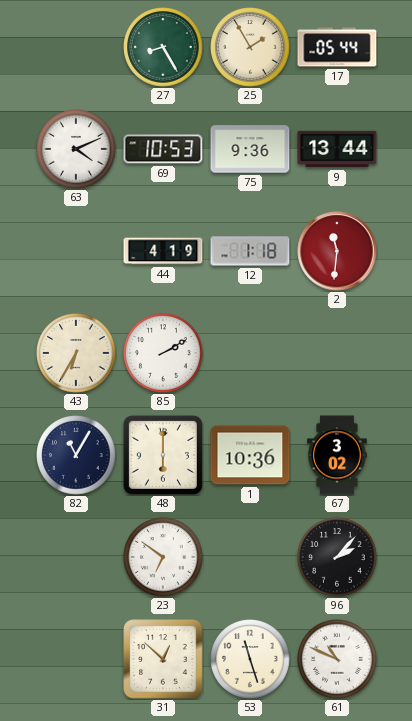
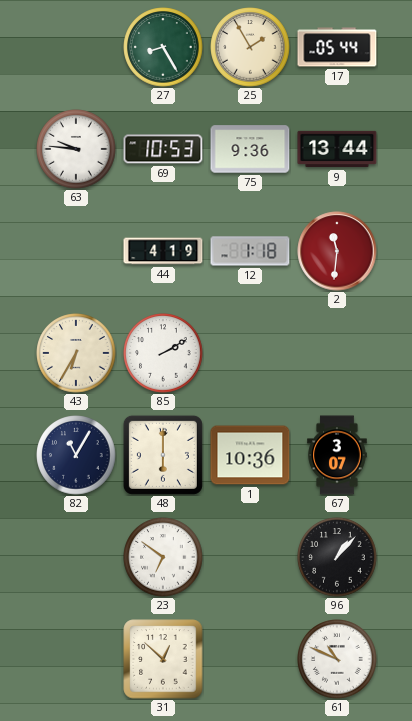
63: 4:11 -> 9:46
67: 3:02 -> 3:07
96: 2:07 -> 1:07
53: 11:27 -> none
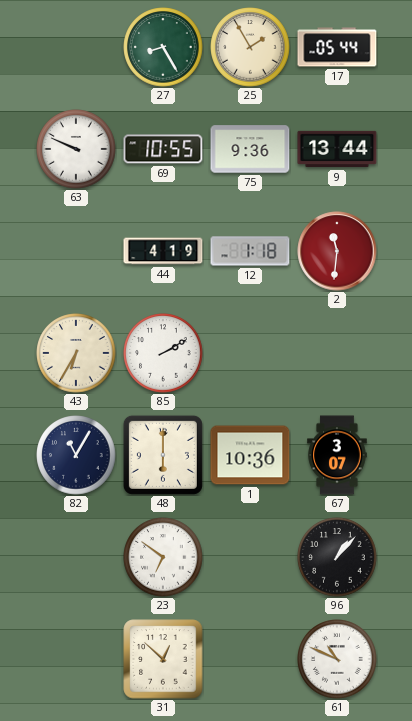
63: 9:46 -> 9:49
69: 10:53 -> 10:55
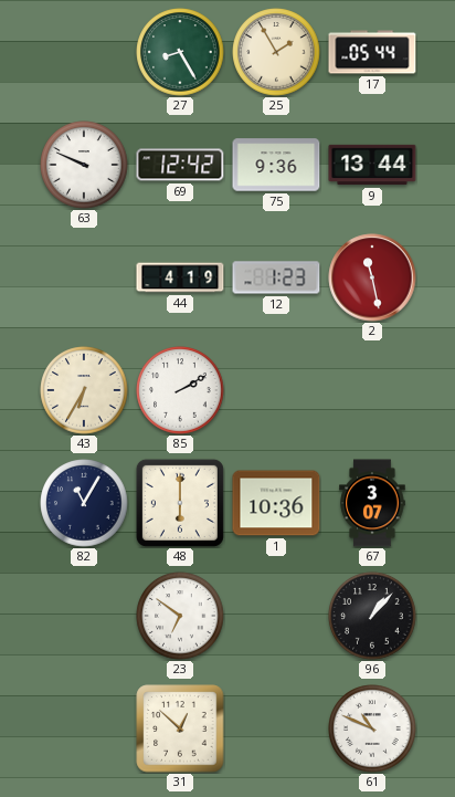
69: 10:55 -> 12:42
12: 1:18 -> 1:23
2: 11:31 -> 11:28
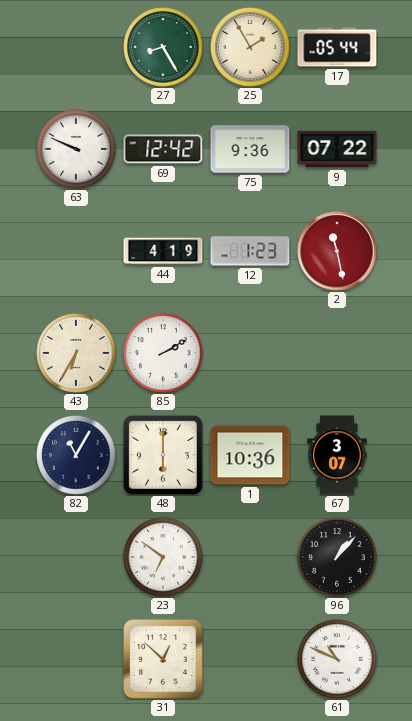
9: 13:44 -> 07:22
